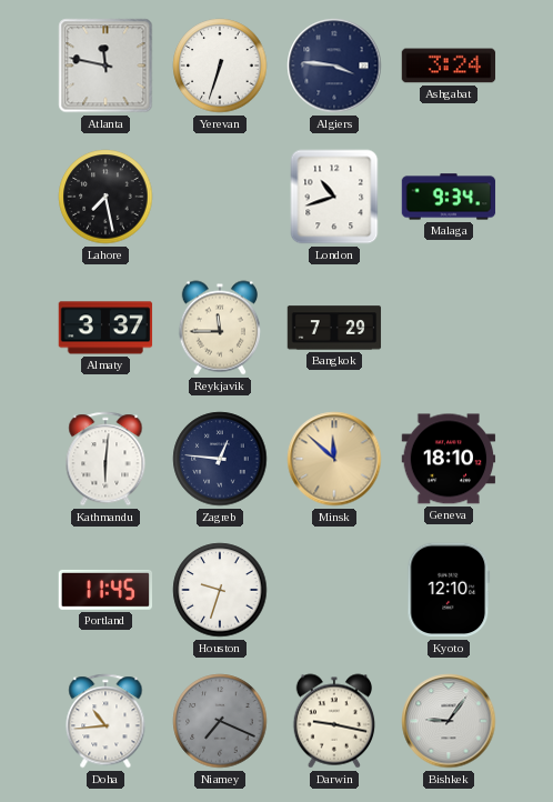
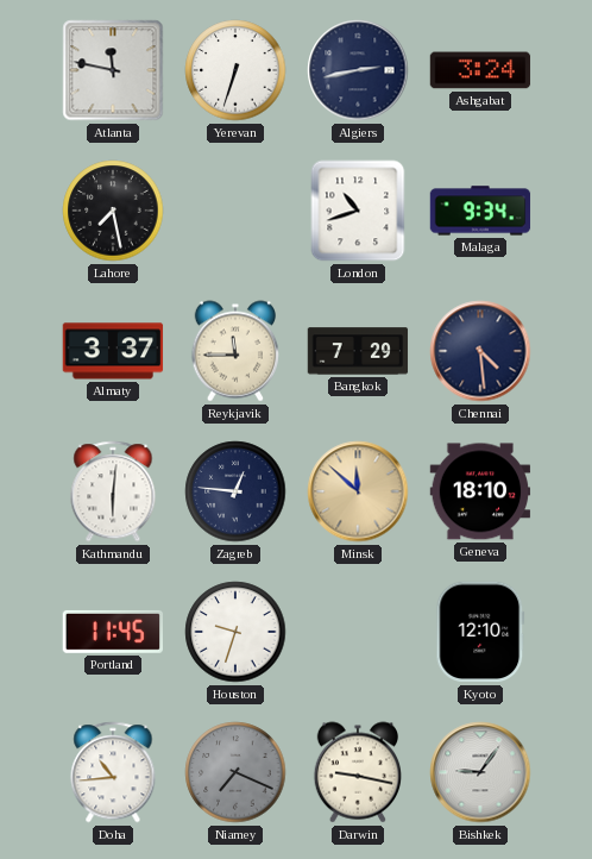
Algiers: 3:46 -> 2:43
Chennai: none -> 4:29
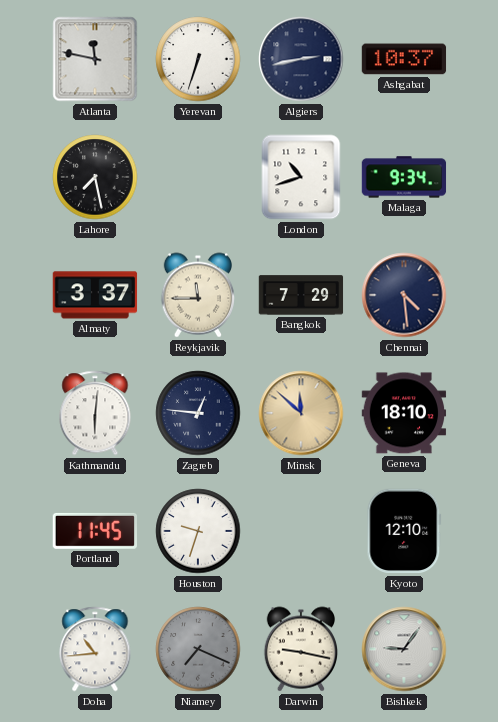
Ashgabat: 3:24 -> 10:37
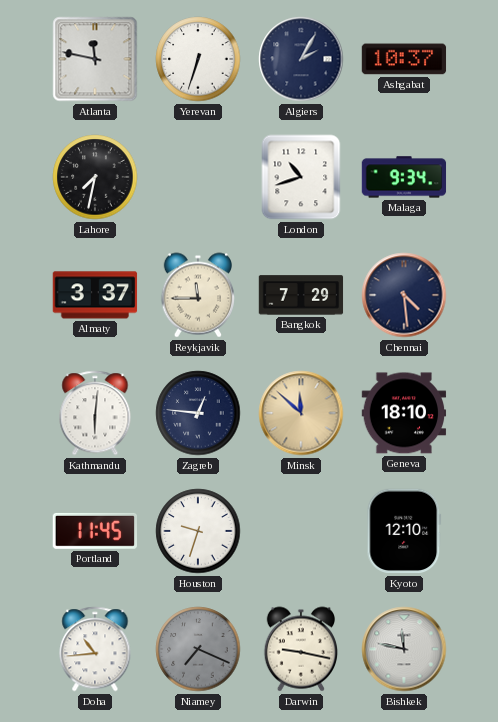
Algiers: 2:43 -> 2:05
Lahore: 7:28 -> 7:32
Bishkek: 9:06 -> 11:47
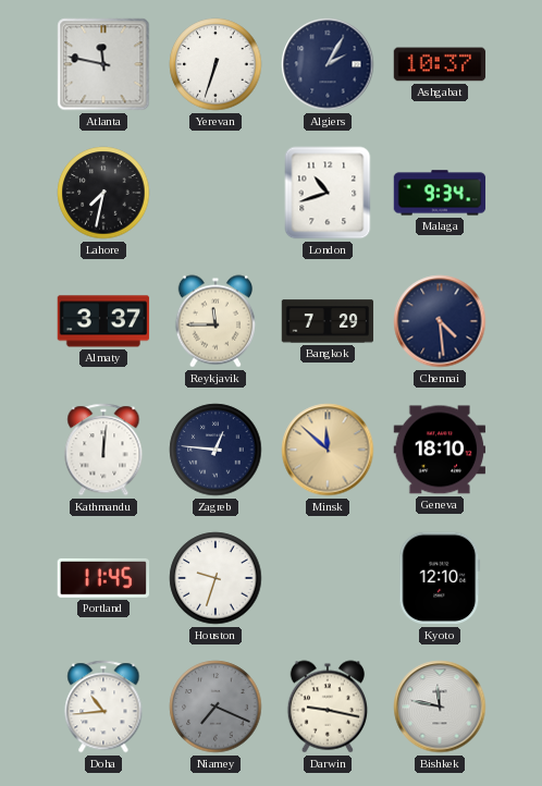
Kathmandu: 6:01 -> 12:01
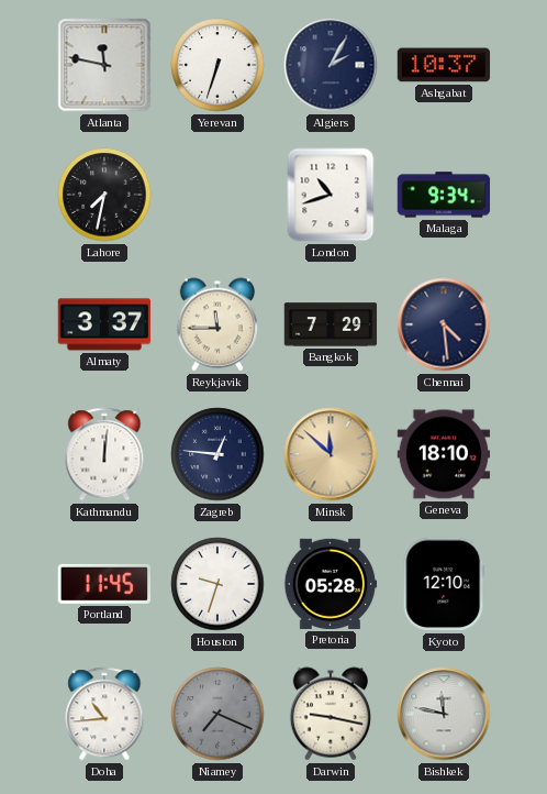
Pretoria: none -> 05:28
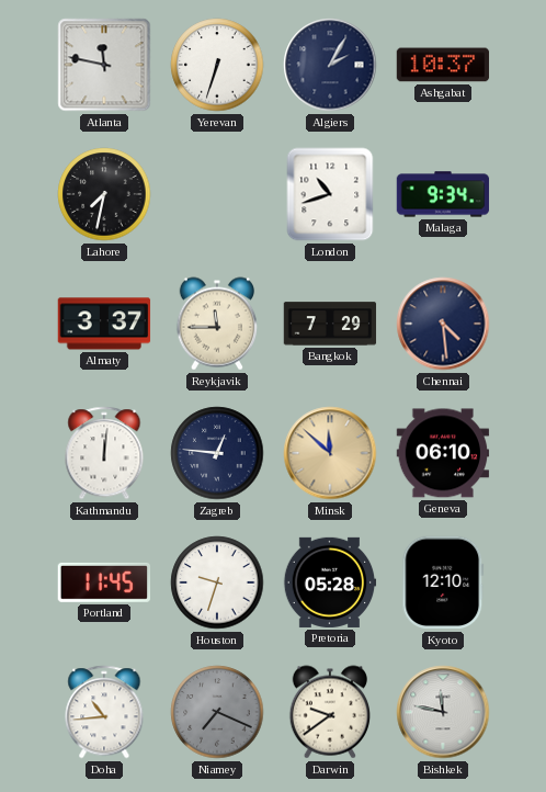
Geneva: 18:10 -> 06:10
Darwin: 9:17 -> 9:39
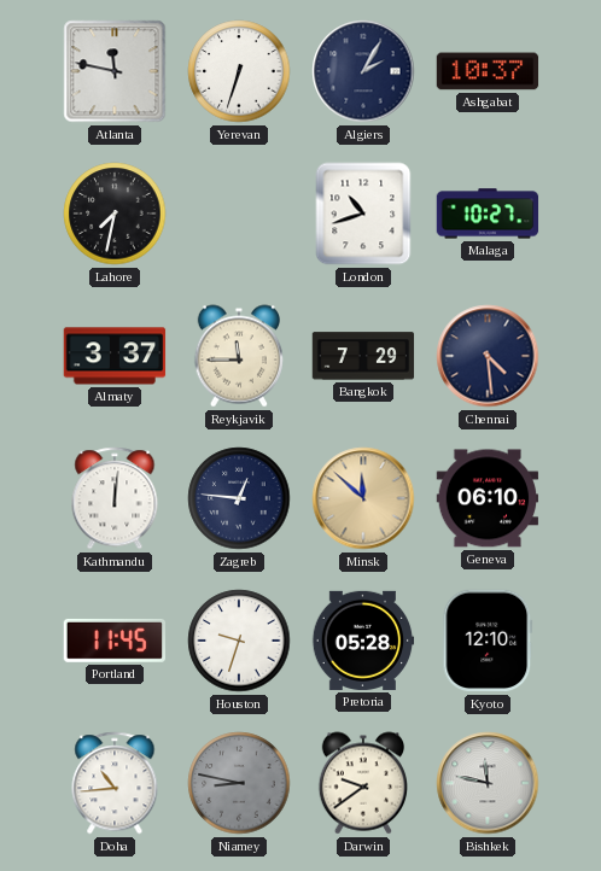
Malaga: 9:34 -> 10:27
Niamey: 7:19 -> 8:47
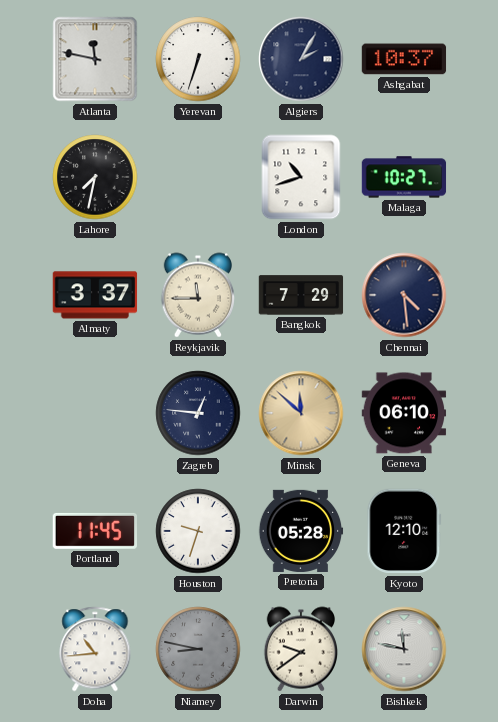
Kathmandu: 12:01 -> none
